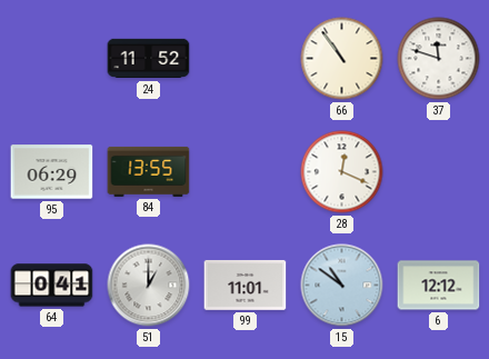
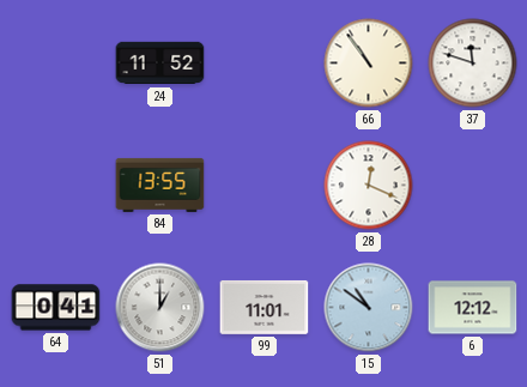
95: 06:29 -> none
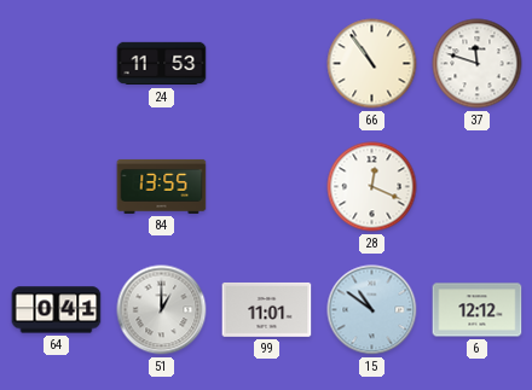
24: 11:52 -> 11:53
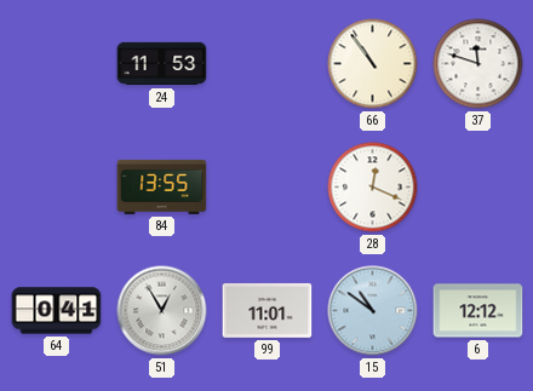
51: 1:00 -> 12:55
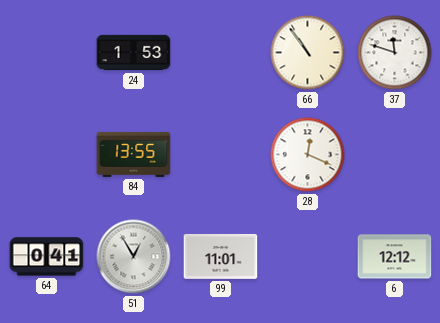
24: 11:53 -> 1:53
15: 10:51 -> none
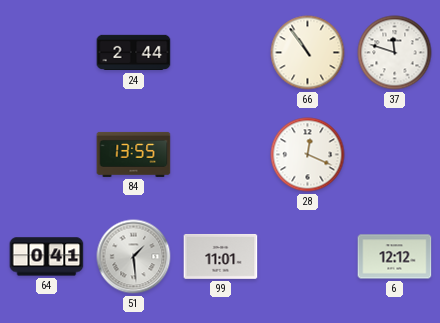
24: 1:53 -> 2:44
51: 12:55 -> 1:29
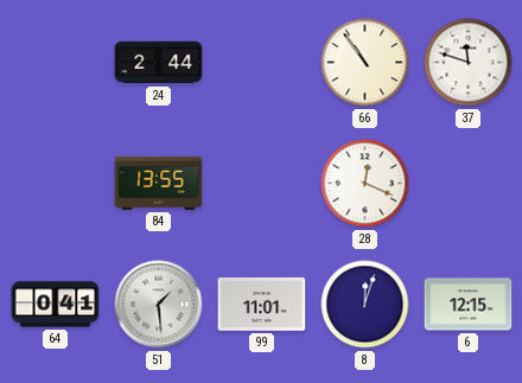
8: none -> 12:03
6: 12:12 -> 12:15
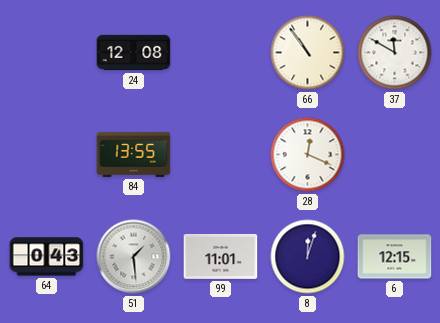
24: 2:44 -> 12:08
37: 11:48 -> 11:50
64: 0:41 -> 0:43
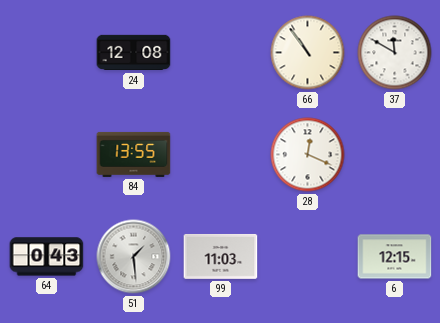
99: 11:01 -> 11:03
8: 12:03 -> none
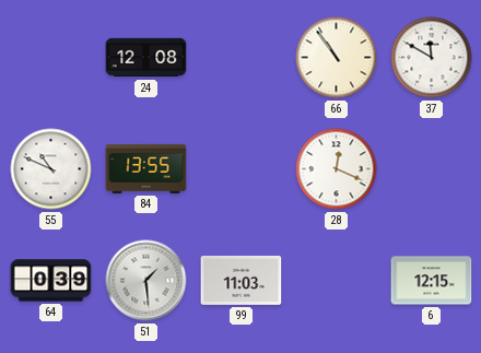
55: none -> 10:49
64: 0:43 -> 0:39
